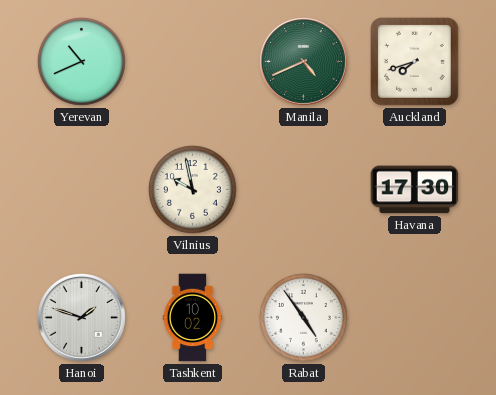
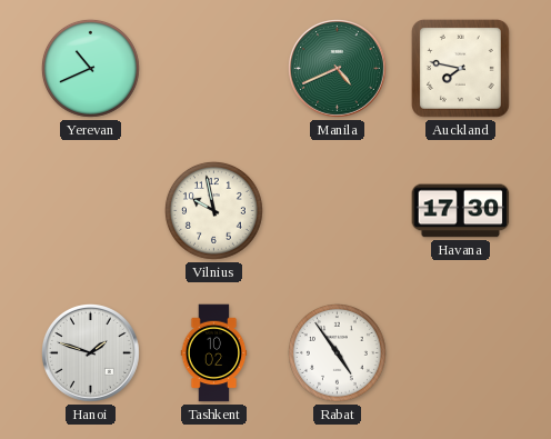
Auckland: 7:42 -> 7:47
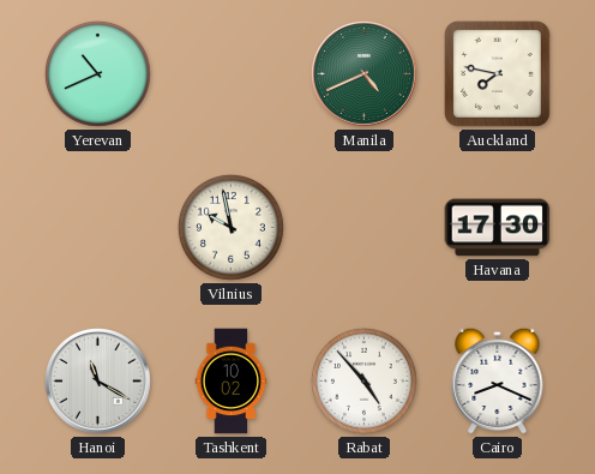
Hanoi: 1:48 -> 11:20
Rabat: 4:54 -> 4:53
Cairo: none -> 8:19
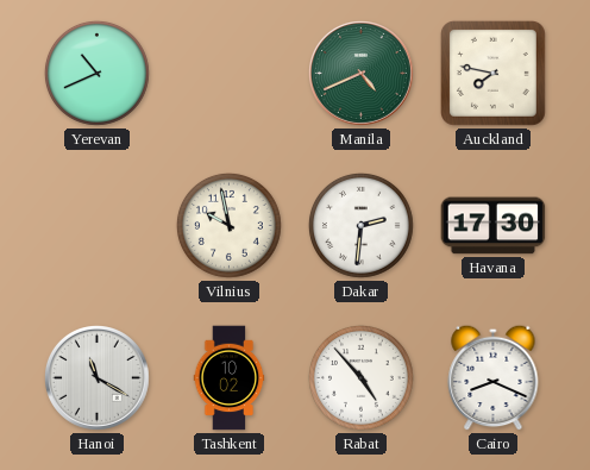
Dakar: none -> 2:31
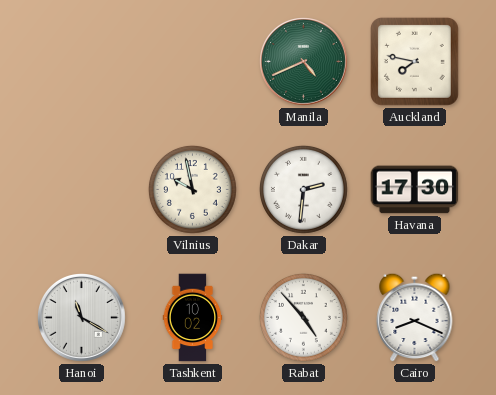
Yerevan: 10:41 -> none
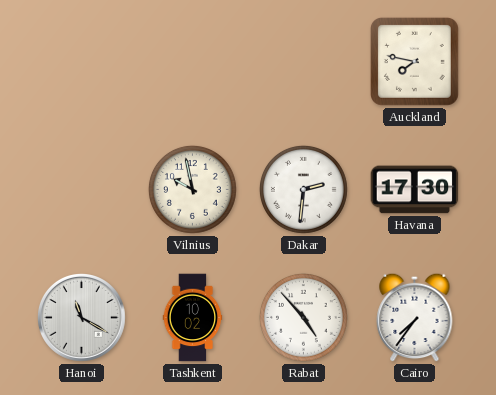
Manila: 4:41 -> none
Cairo: 8:19 -> 7:36
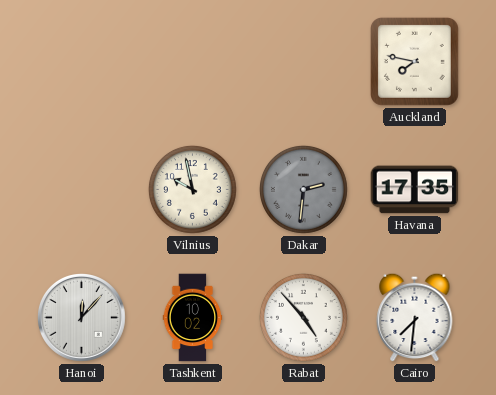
Dakar dial: white -> grey
Havana: 17:30 -> 17:35
Hanoi: 11:20 -> 12:07
Cairo: 7:36 -> 7:31
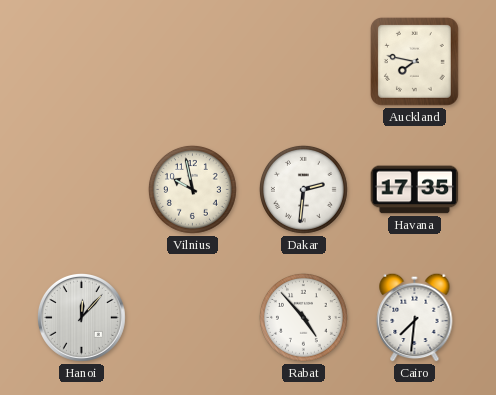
Dakar dial: grey -> white
Tashkent: 10:02 -> none
